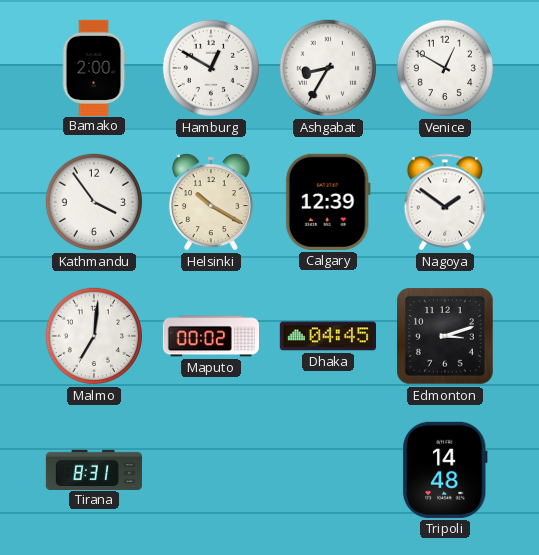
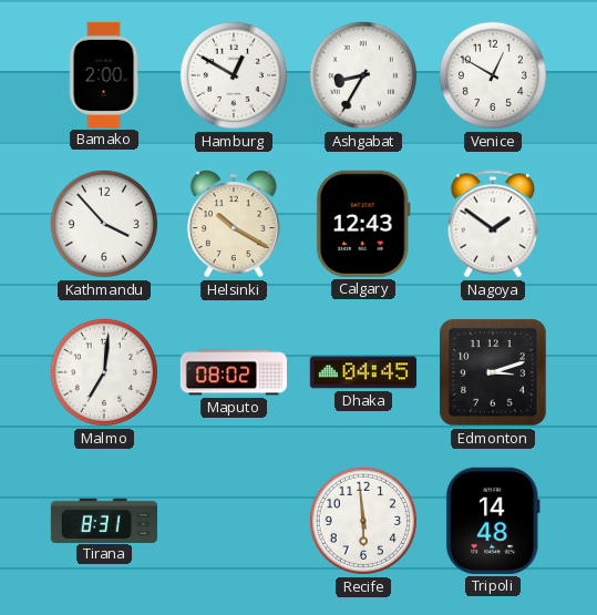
Kathmandu: 3:54 -> 3:53
Calgary: 12:39 -> 12:43
Maputo: 00:02 -> 08:02
Recife: none -> 5:59
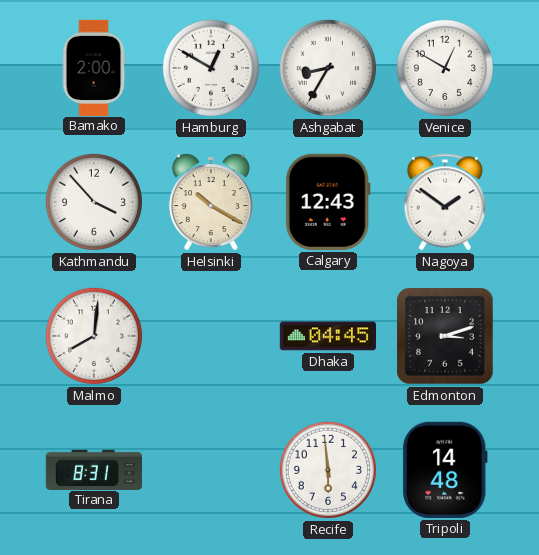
Malmo: 7:01 -> 8:01
Maputo: 08:02 -> none
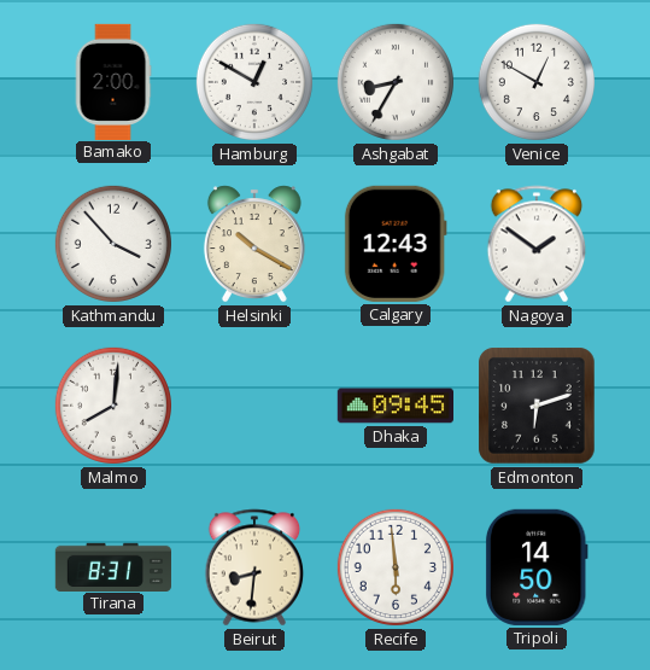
Dhaka: 04:45 -> 09:45
Edmonton: 3:12 -> 6:12
Beirut: none -> 8:31
Tripoli: 14:48 -> 14:50
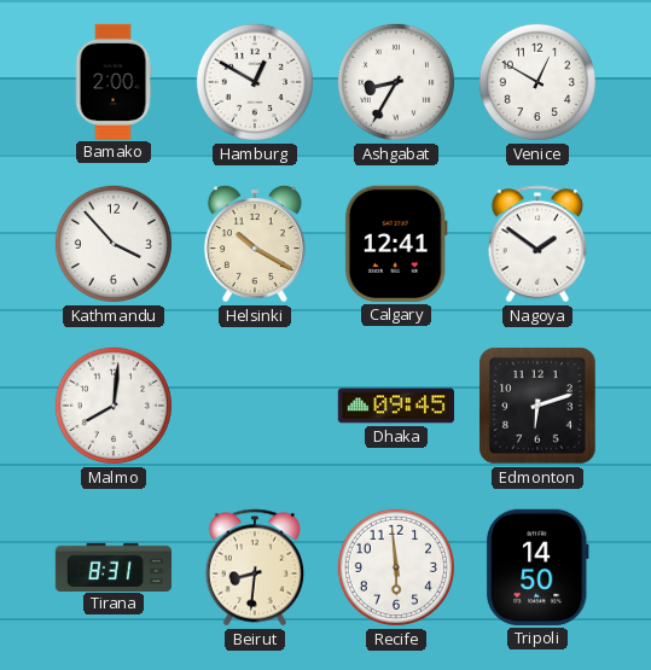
Calgary: 12:43 -> 12:41
